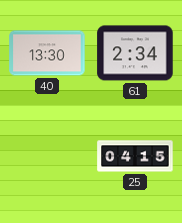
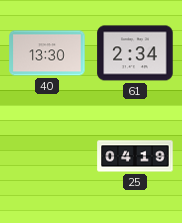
25: 04:15 -> 04:19
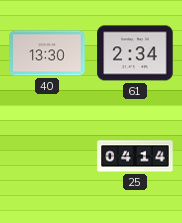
25: 04:19 -> 04:14
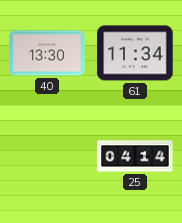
61: 2:34 -> 11:34
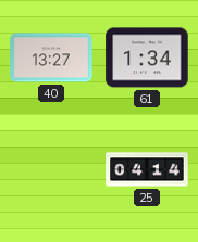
40: 13:30 -> 13:27
61: 11:34 -> 1:34
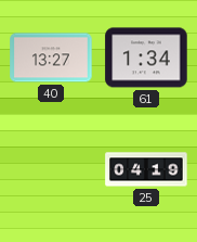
25: 04:14 -> 04:19
